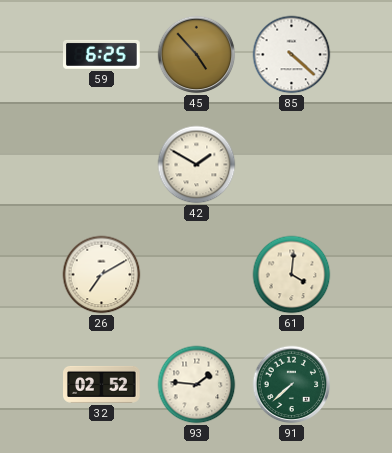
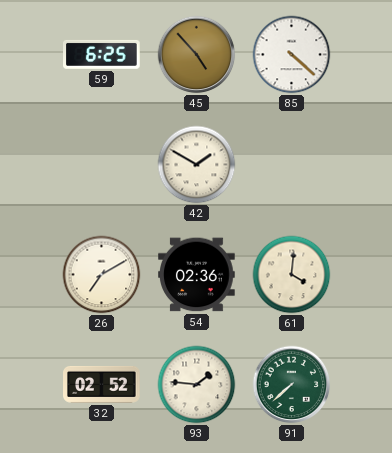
54: none -> 02:36
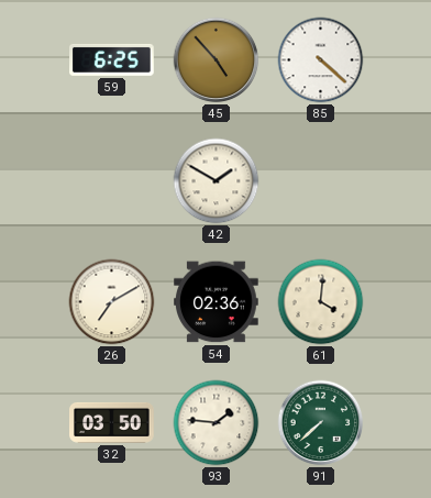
32: 02:52 -> 03:50
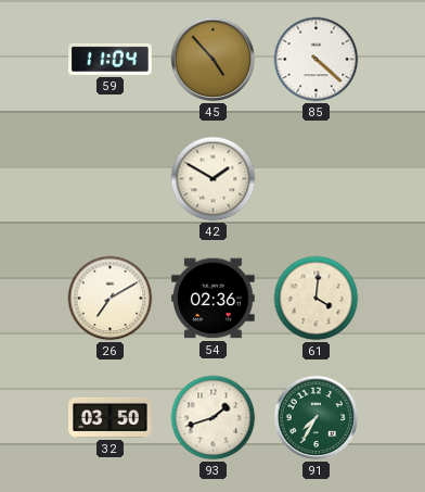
59: 6:25 -> 11:04
93: 1:46 -> 1:42
91: 7:38 -> 7:35
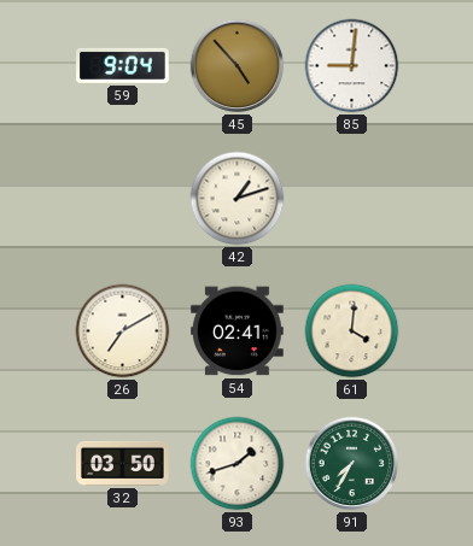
59: 11:04 -> 9:04
85: 4:22 -> 9:01
42: 1:50 -> 1:12
54: 02:36 -> 02:41
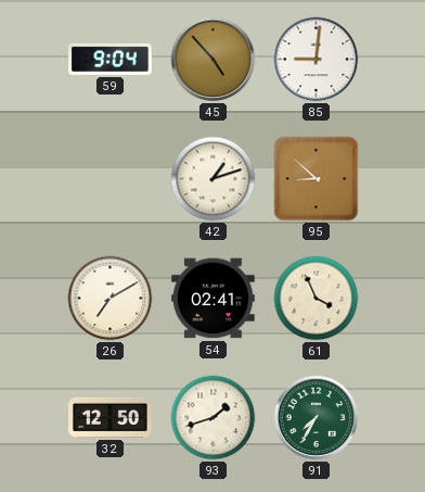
95: none -> 8:52
61: 4:01 -> 3:56
32: 03:50 -> 12:50
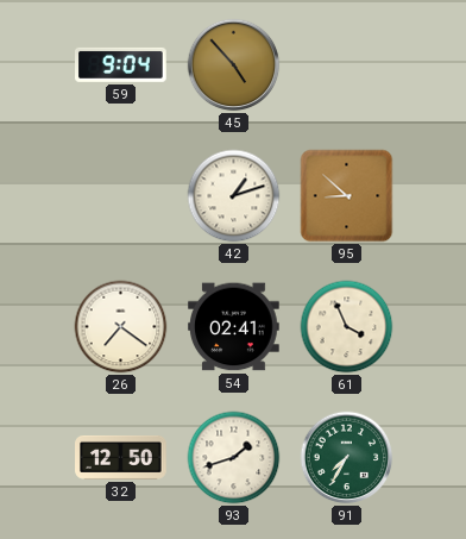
85: 9:01 -> none
26: 7:10 -> 7:21
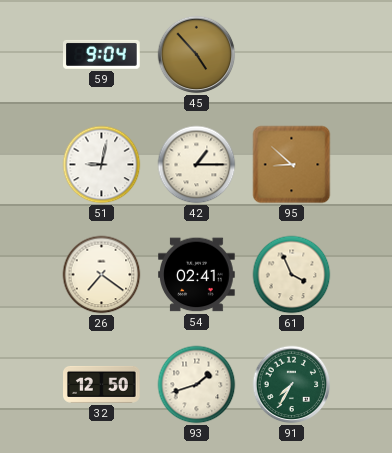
51: none -> 9:02
42: 1:12 -> 1:15
